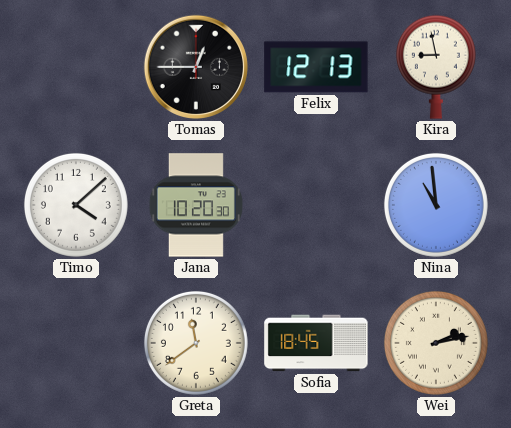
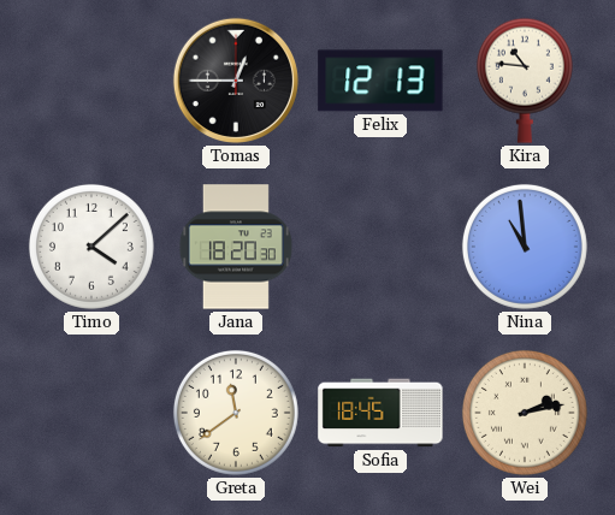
Kira: 8:58 -> 10:46
Jana: 10:20 -> 18:20
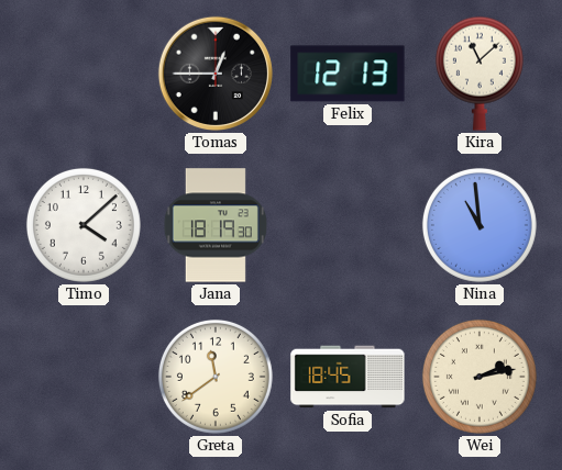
Kira: 10:46 -> 11:08
Jana: 18:20 -> 18:19
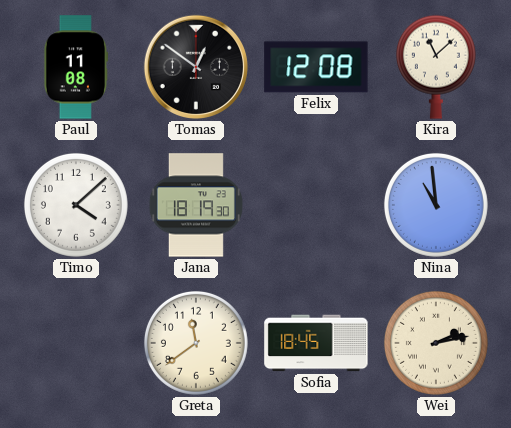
Paul: none -> 11:08
Tomas: 12:45 -> 12:51
Felix: 12:13 -> 12:08
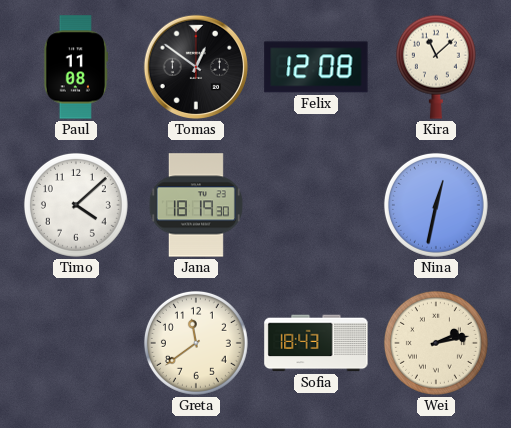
Nina: 10:59 -> 12:32
Sofia: 18:45 -> 18:43
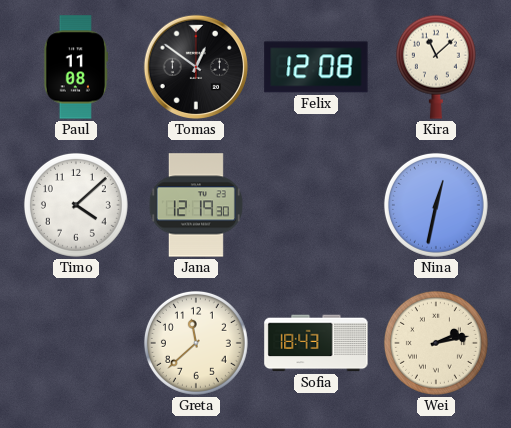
Jana: 18:19 -> 12:19
Greta: 11:39 -> 11:38
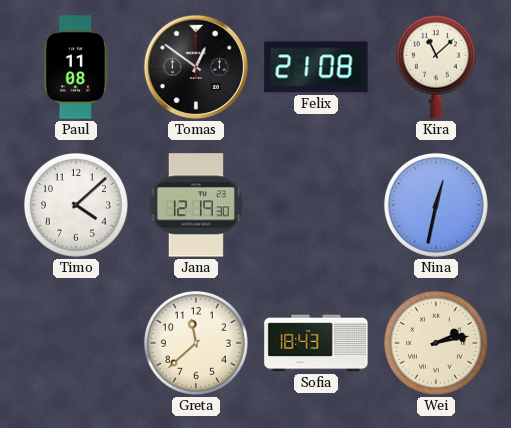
Felix: 12:08 -> 21:08
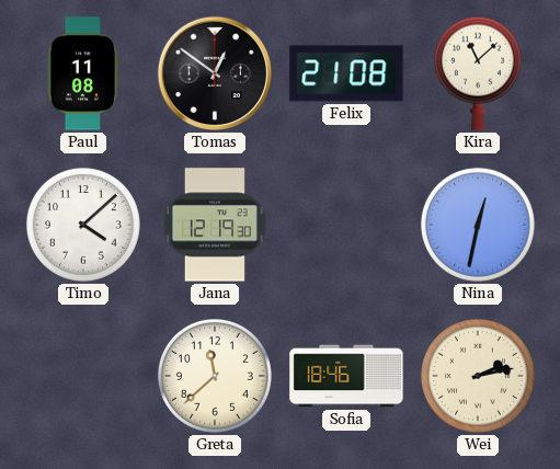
Sofia: 18:43 -> 18:46
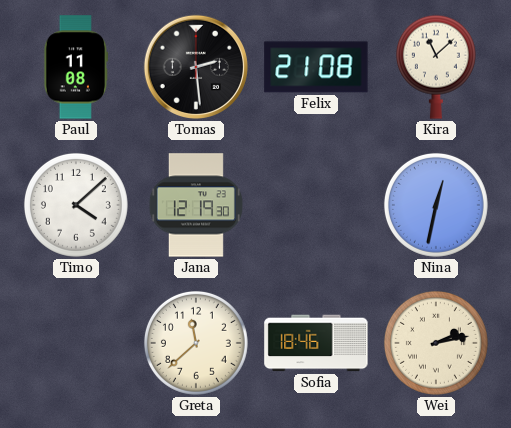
Tomas: 12:51 -> 2:29
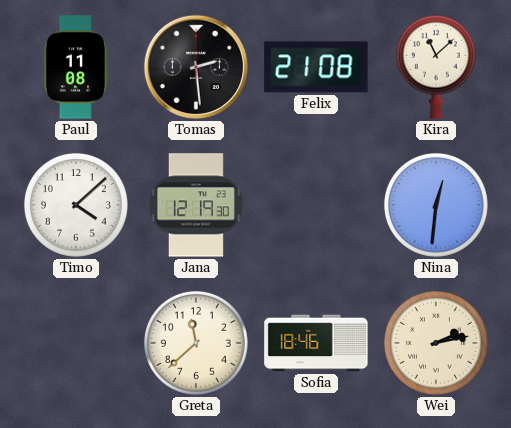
Nina: 12:32 -> 12:31
